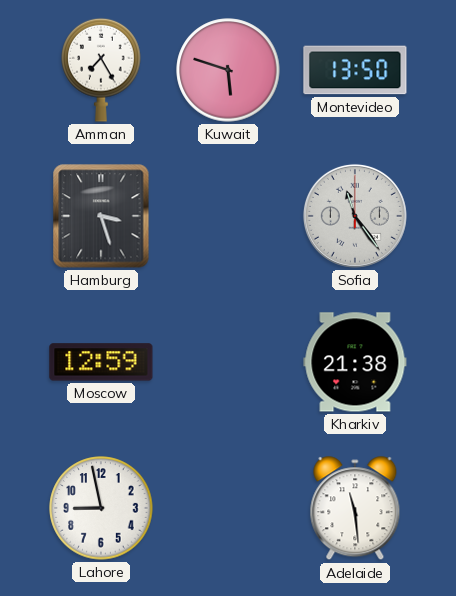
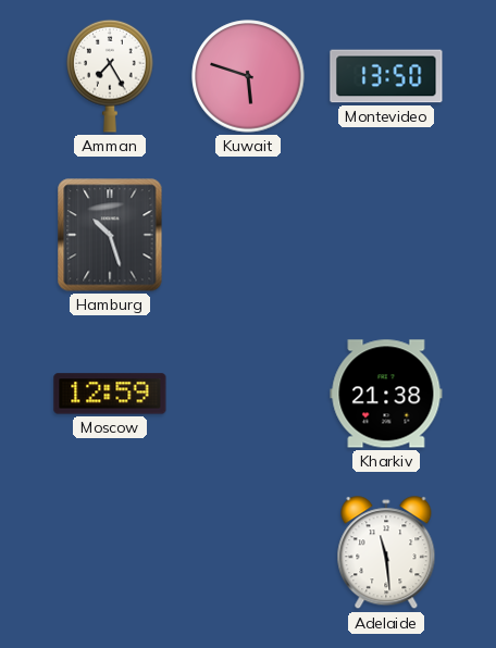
Hamburg: 3:27 -> 10:27
Sofia: 11:24 -> none
Lahore: 8:58 -> none
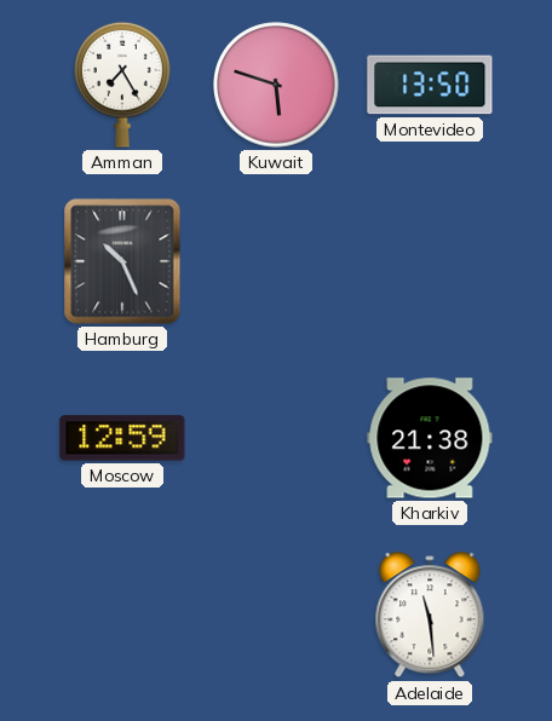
Hamburg: 10:27 -> 10:26
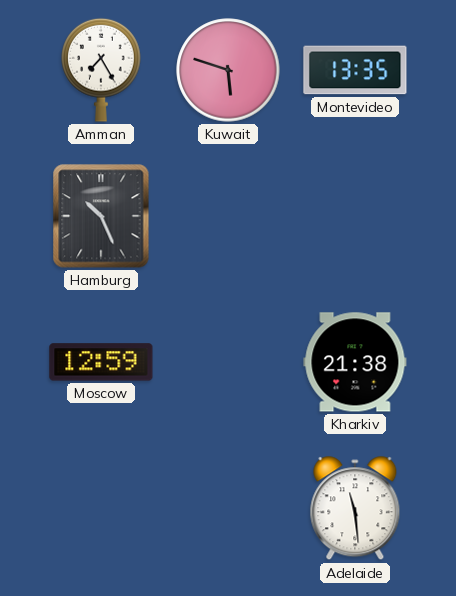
Montevideo: 13:50 -> 13:35
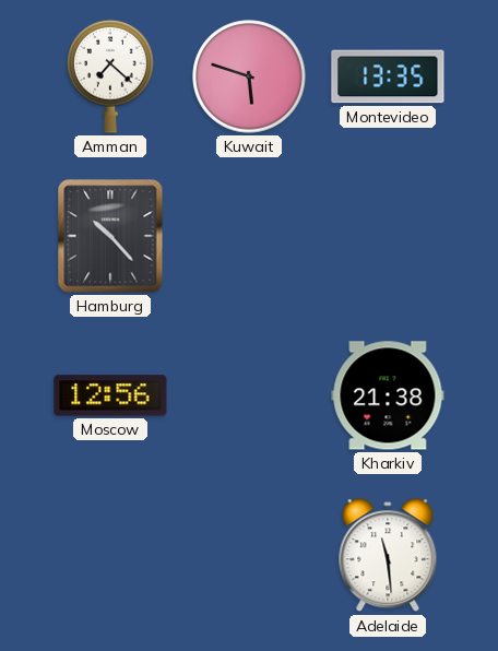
Amman: 7:25 -> 7:22
Hamburg: 10:26 -> 10:23
Moscow: 12:59 -> 12:56
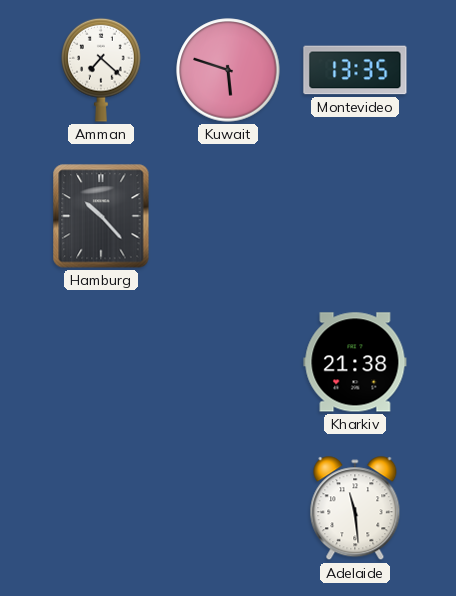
Moscow: 12:56 -> none
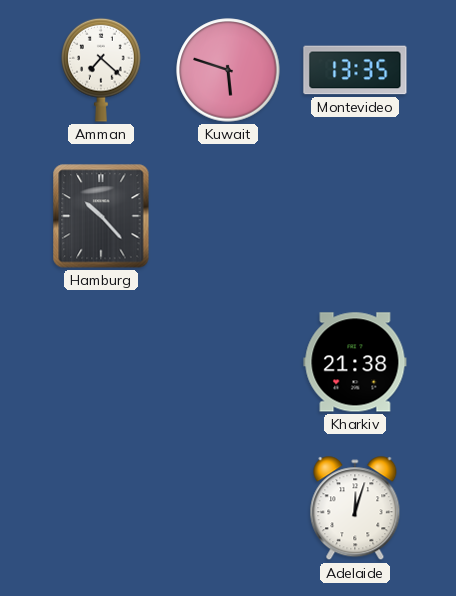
Adelaide: 11:29 -> 12:03
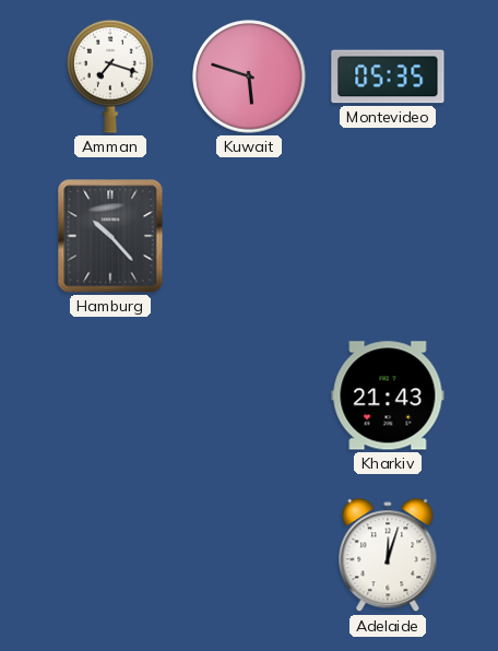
Amman: 7:22 -> 7:18
Montevideo: 13:35 -> 05:35
Kharkiv: 21:38 -> 21:43
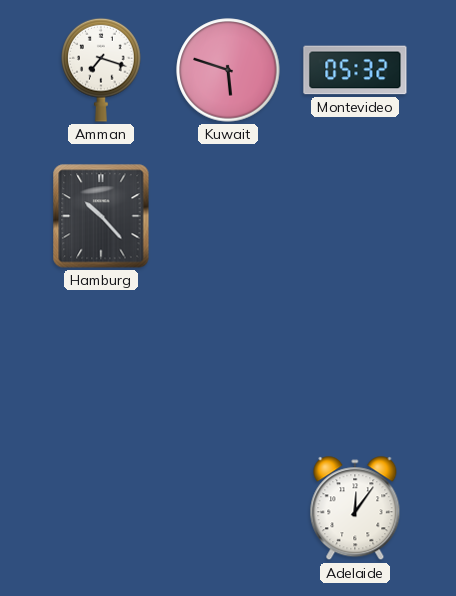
Montevideo: 05:35 -> 05:32
Kharkiv: 21:43 -> none
Adelaide: 12:03 -> 12:06
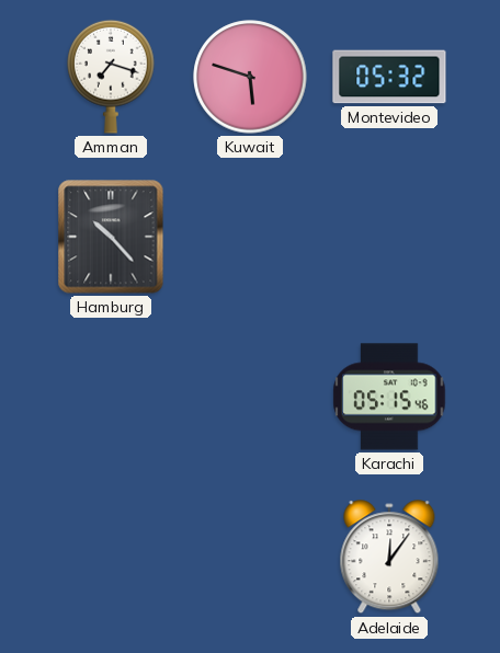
Karachi: none -> 05:15
